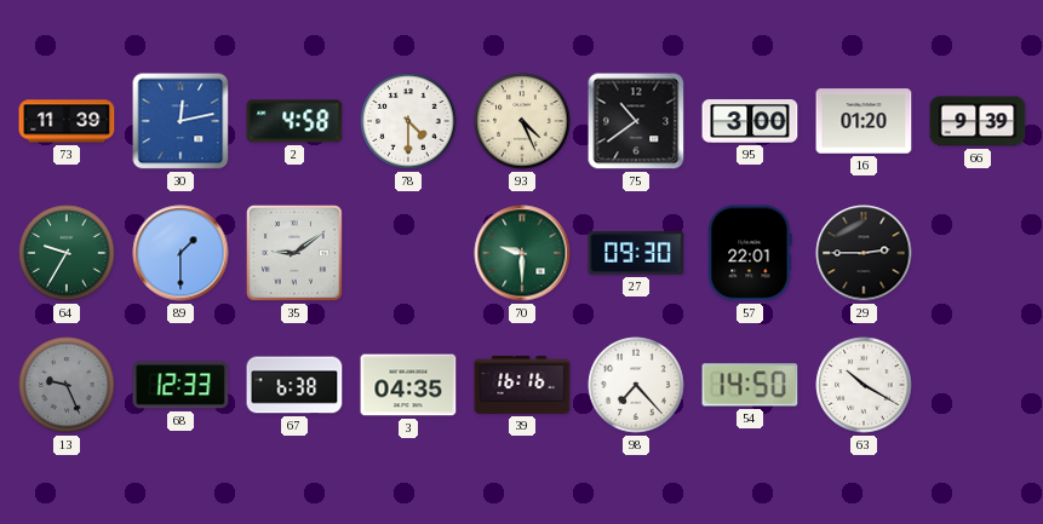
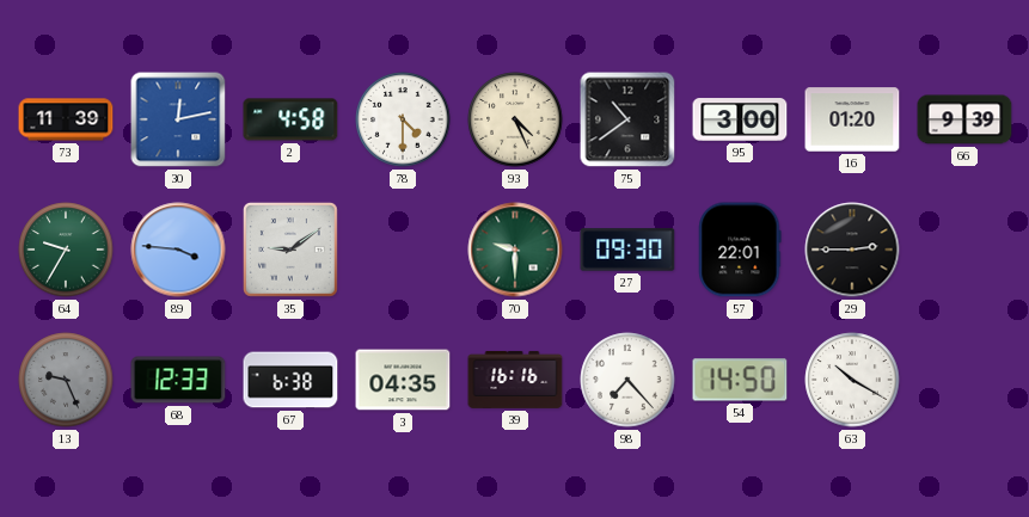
89: 1:30 -> 3:46
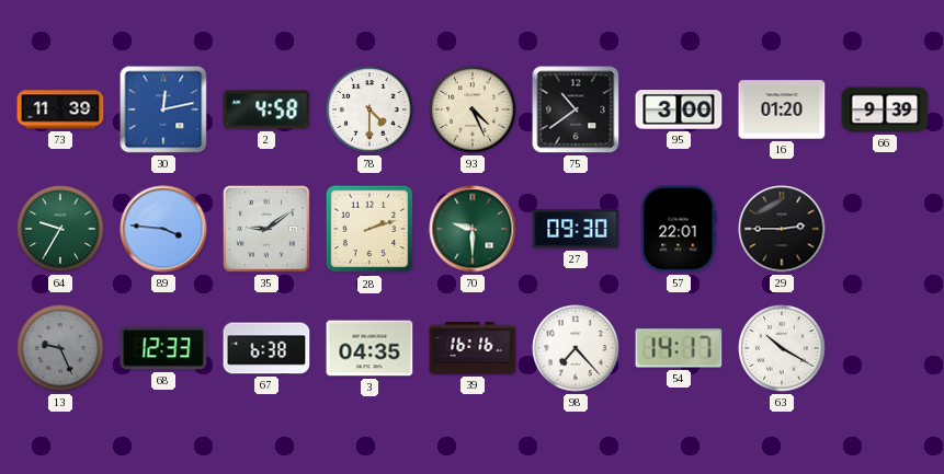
28: none -> 2:12
54: 14:50 -> 14:17
